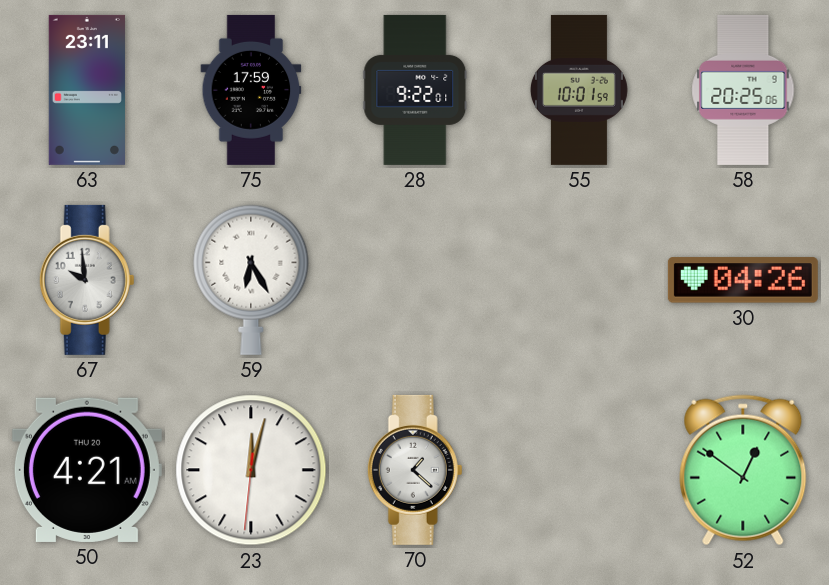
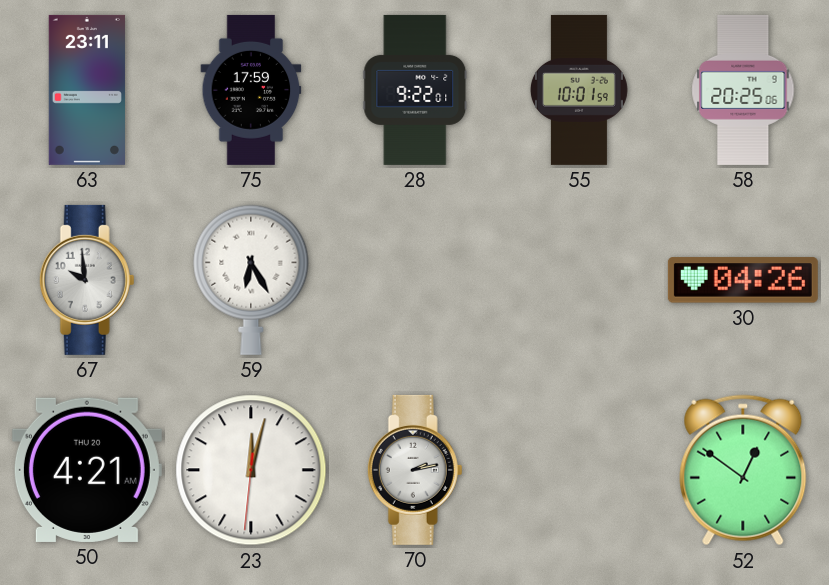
70: 1:22 -> 2:13
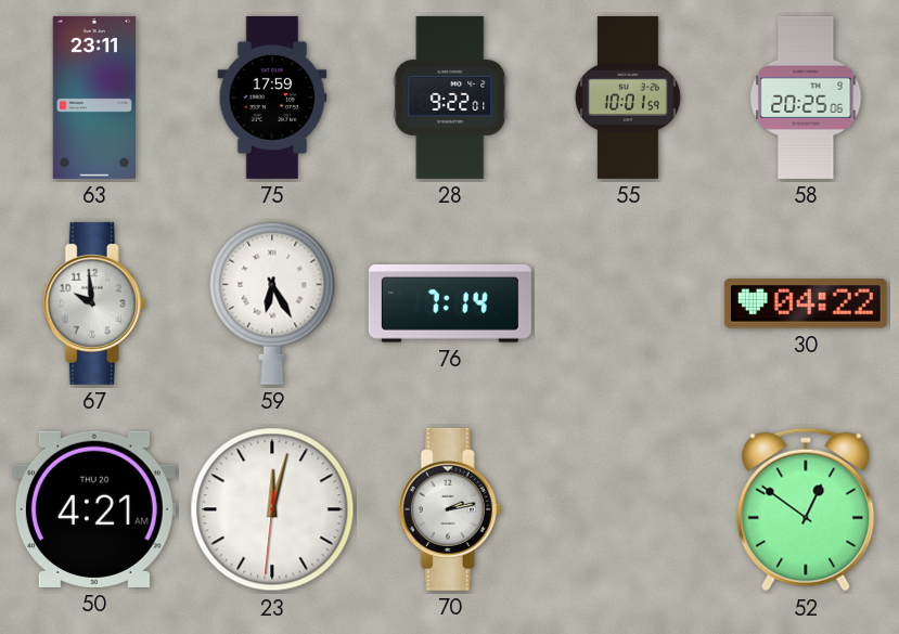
76: none -> 7:14
30: 04:26 -> 04:22
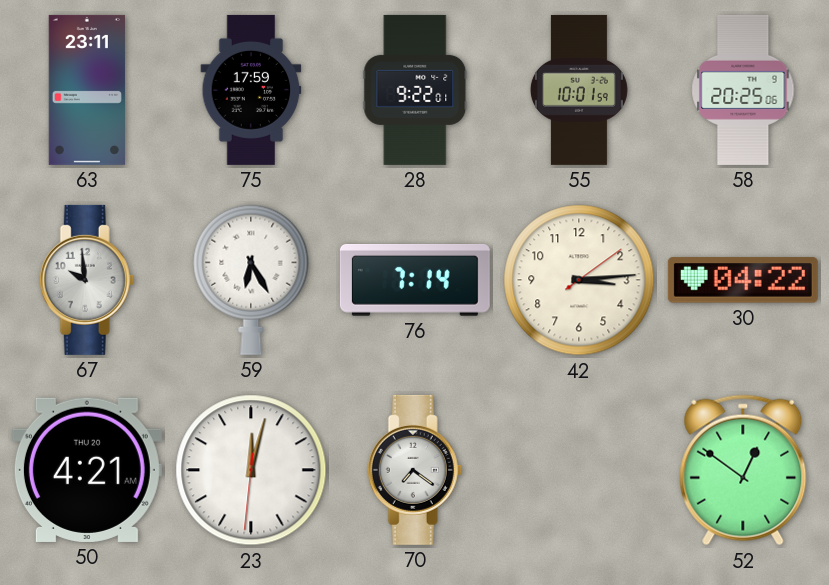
42: none -> 3:14
70: 2:13 -> 7:21
